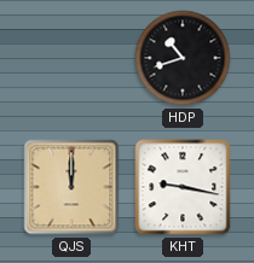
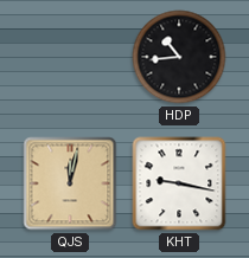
HDP: 10:42 -> 10:44
QJS: 12:00 -> 12:02
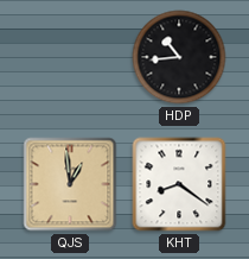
QJS: 12:02 -> 12:59
KHT: 9:17 -> 8:21
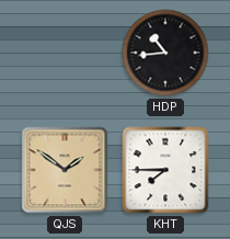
QJS: 12:59 -> 1:51
KHT: 8:21 -> 7:45
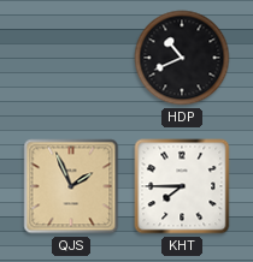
HDP: 10:44 -> 10:41
QJS: 1:51 -> 1:56
